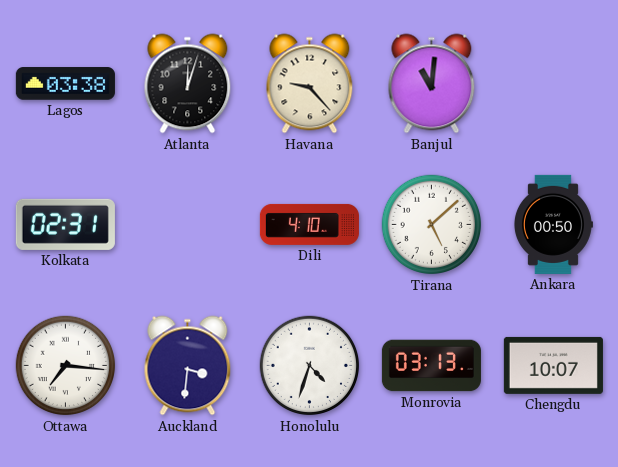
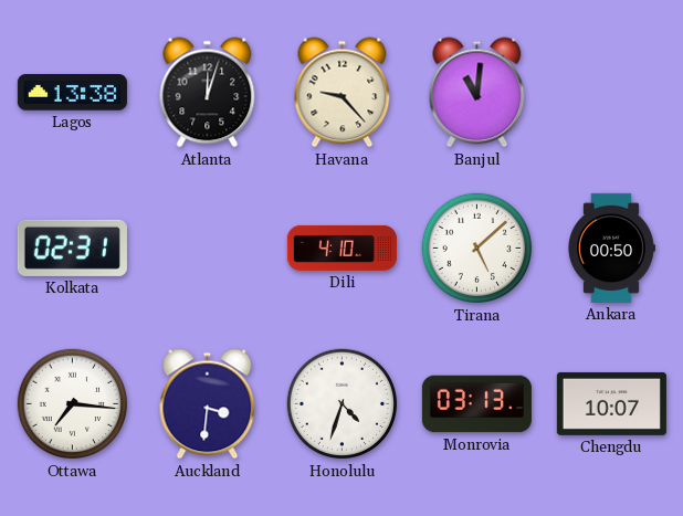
Lagos: 03:38 -> 13:38
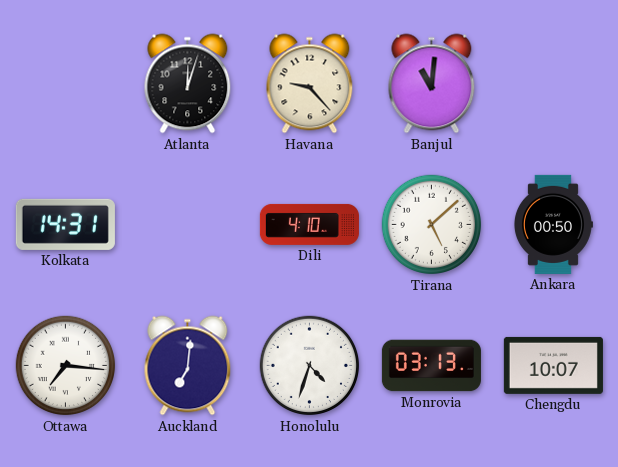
Lagos: 13:38 -> none
Kolkata: 02:31 -> 14:31
Auckland: 3:31 -> 7:01
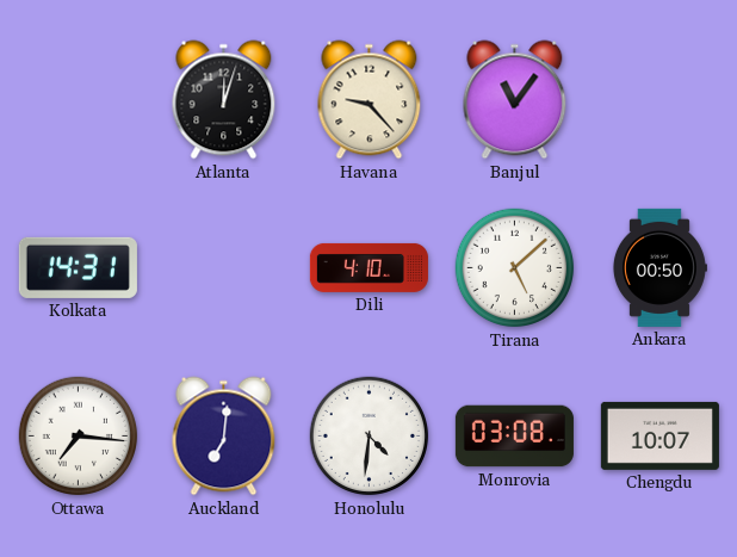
Banjul: 11:01 -> 11:06
Honolulu: 4:33 -> 4:31
Monrovia: 03:13 -> 03:08
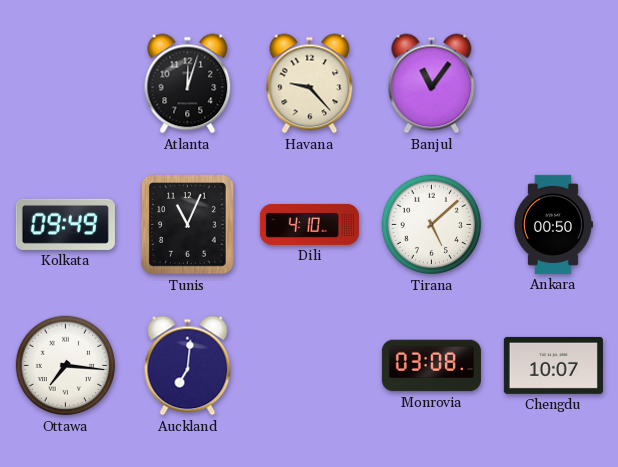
Kolkata: 14:31 -> 09:49
Tunis: none -> 11:04
Honolulu: 4:31 -> none
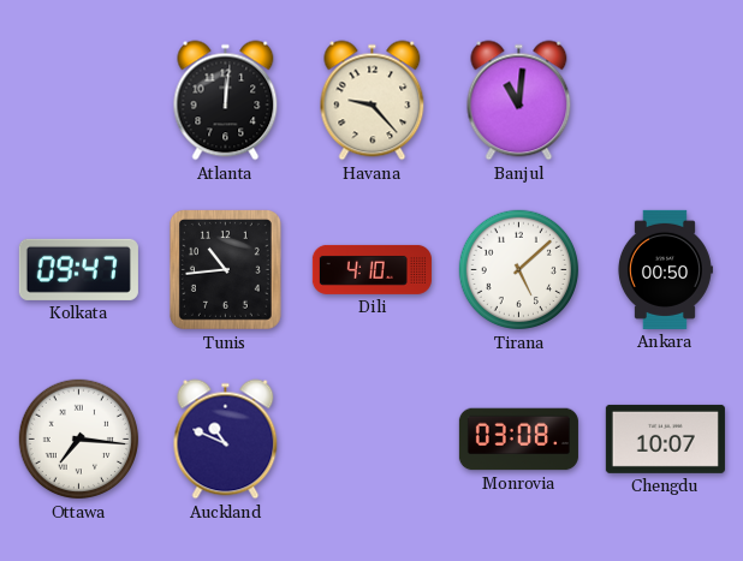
Atlanta: 12:03 -> 12:01
Banjul: 11:06 -> 11:01
Kolkata: 09:49 -> 09:47
Tunis: 11:04 -> 10:44
Auckland: 7:01 -> 10:49
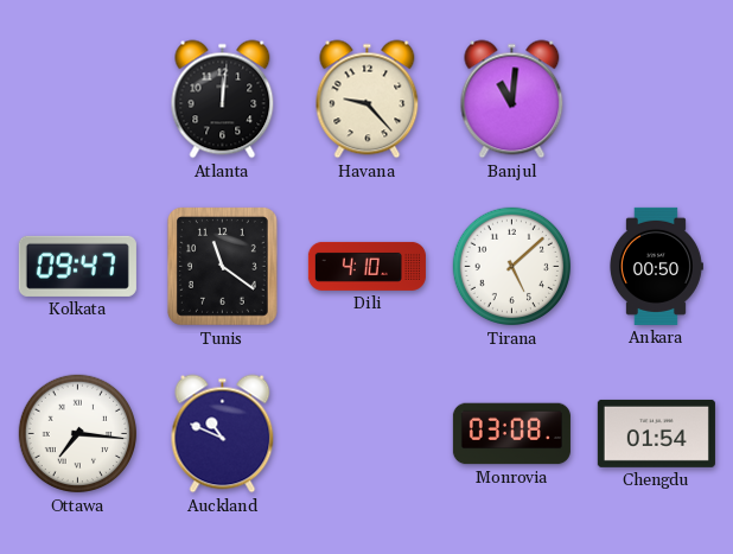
Tunis: 10:44 -> 11:21
Chengdu: 10:07 -> 01:54
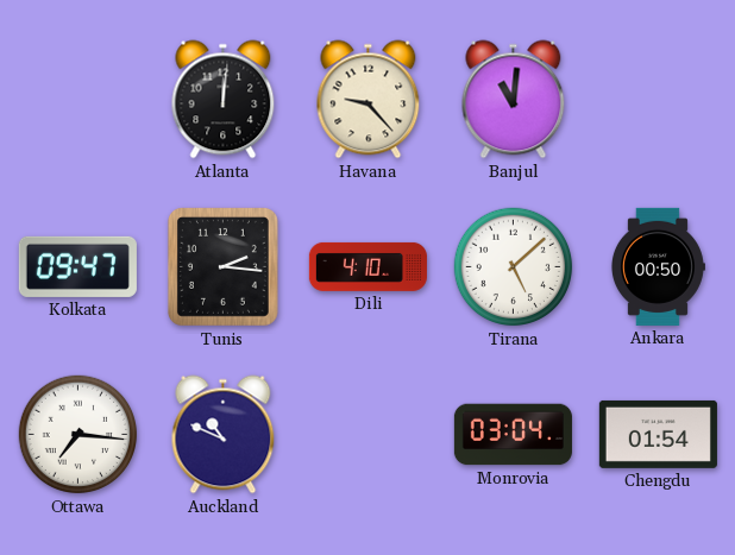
Tunis: 11:21 -> 2:16
Monrovia: 03:08 -> 03:04
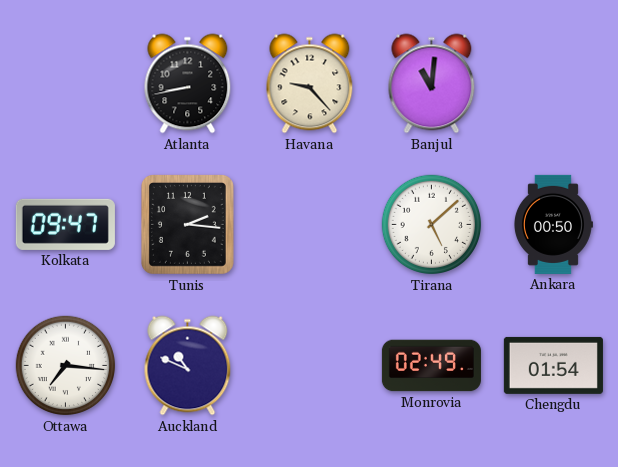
Atlanta: 12:01 -> 8:43
Dili: 4:10 -> none
Monrovia: 03:04 -> 02:49
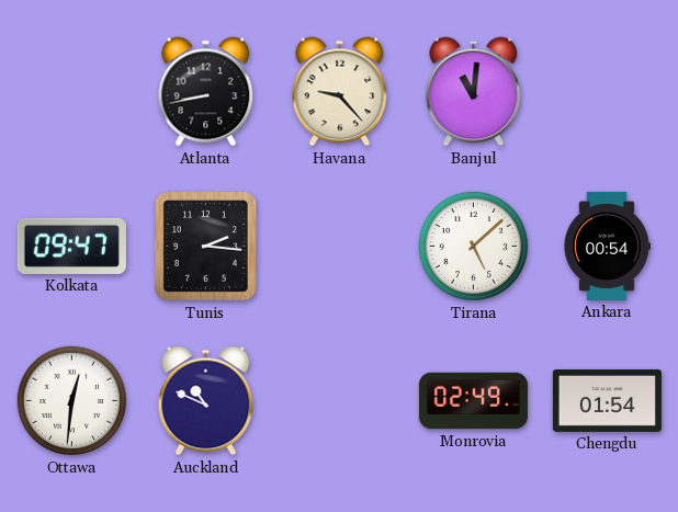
Ankara: 00:50 -> 00:54
Ottawa: 7:16 -> 12:31
